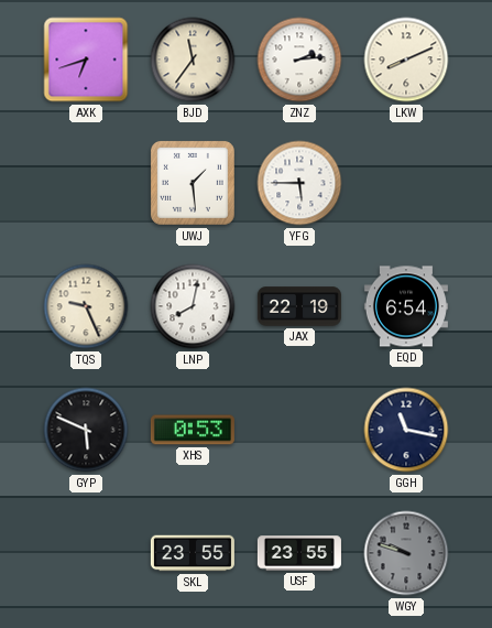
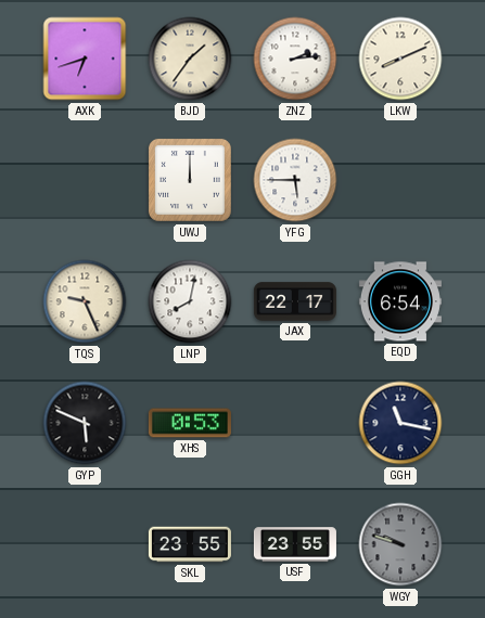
BJD: 11:36 -> 1:36
UWJ: 1:29 -> 12:00
JAX: 22:19 -> 22:17
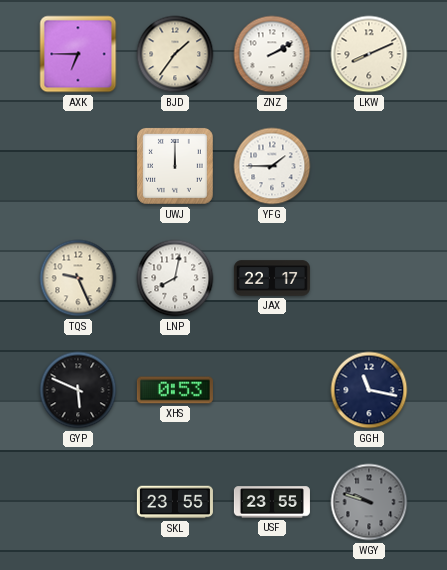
AXK: 6:42 -> 6:45
ZNZ: 2:14 -> 2:10
YFG: 5:45 -> 1:45
EQD: 6:54 -> none
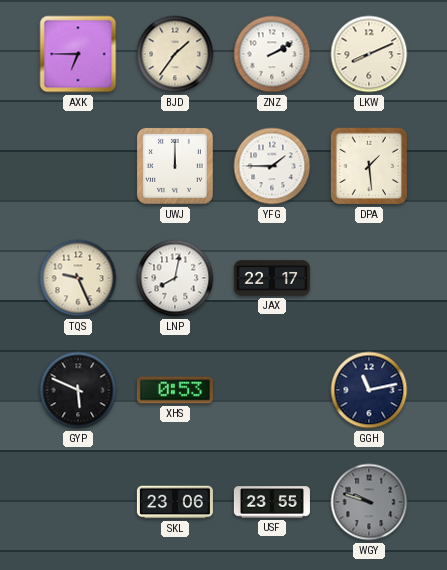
DPA: none -> 1:29
GGH: 11:17 -> 11:13
SKL: 23:55 -> 23:06
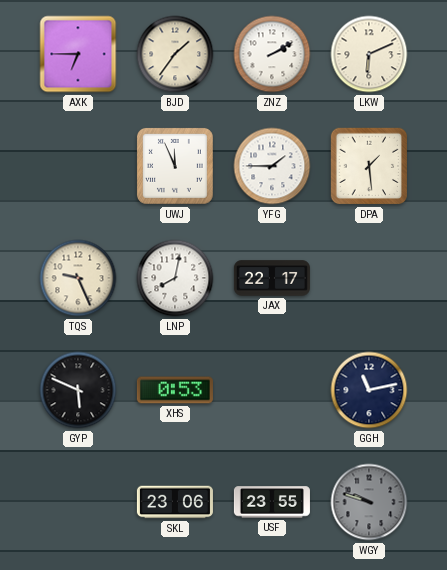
LKW: 8:11 -> 6:11
UWJ: 12:00 -> 11:56
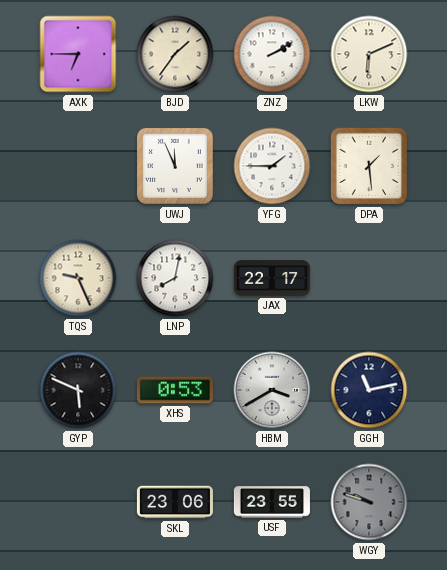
HBM: none -> 3:40
